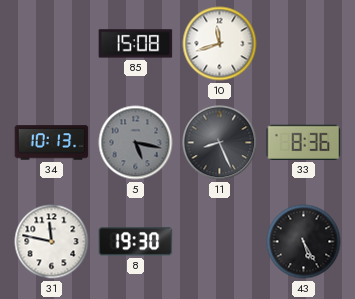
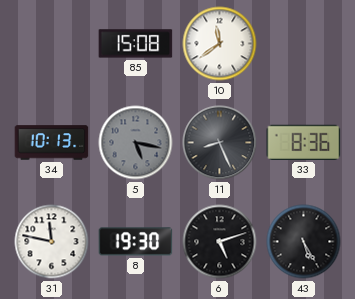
10: 11:42 -> 11:39
6: none -> 5:12
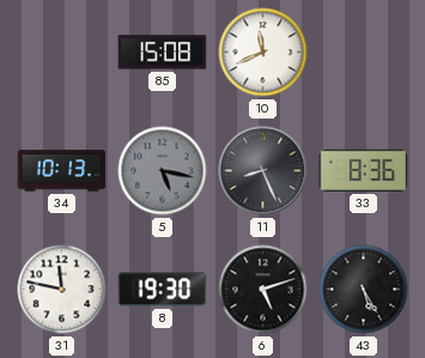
10: 11:39 -> 11:41
